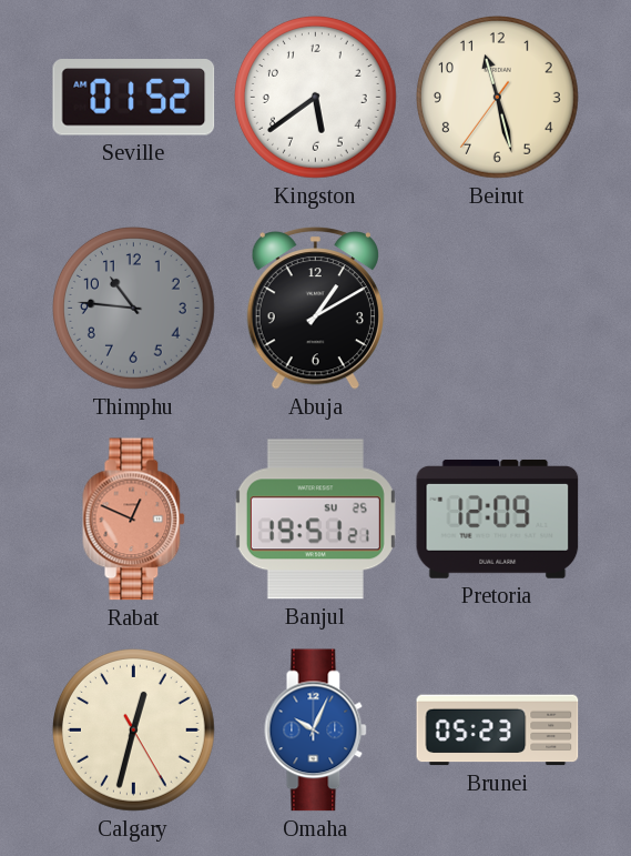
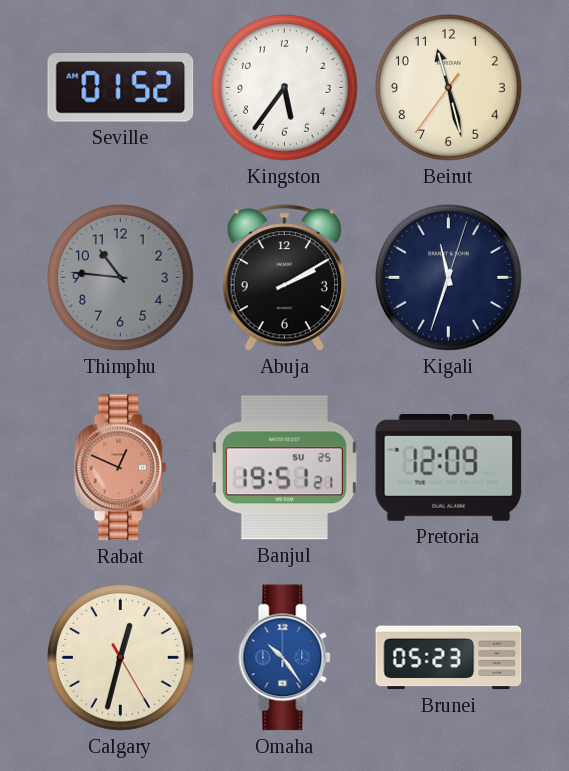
Kingston: 5:39 -> 5:36
Abuja: 1:10 -> 2:10
Kigali: none -> 11:33
Omaha: 10:04 -> 10:24
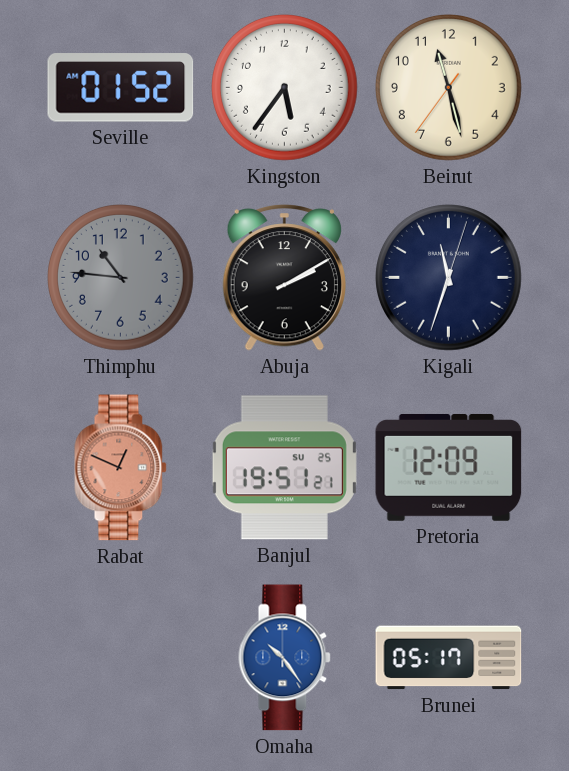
Calgary: 12:32 -> none
Brunei: 05:23 -> 05:17
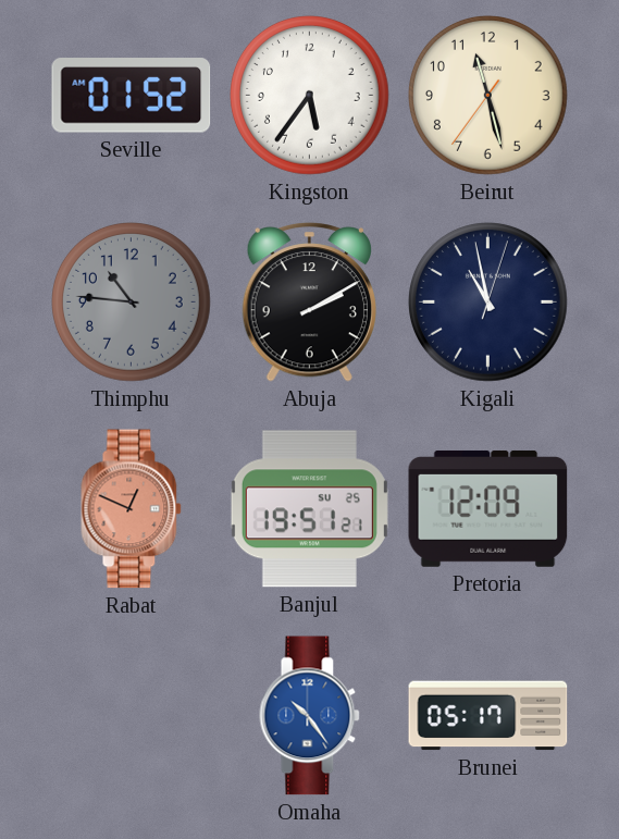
Kigali: 11:33 -> 10:58
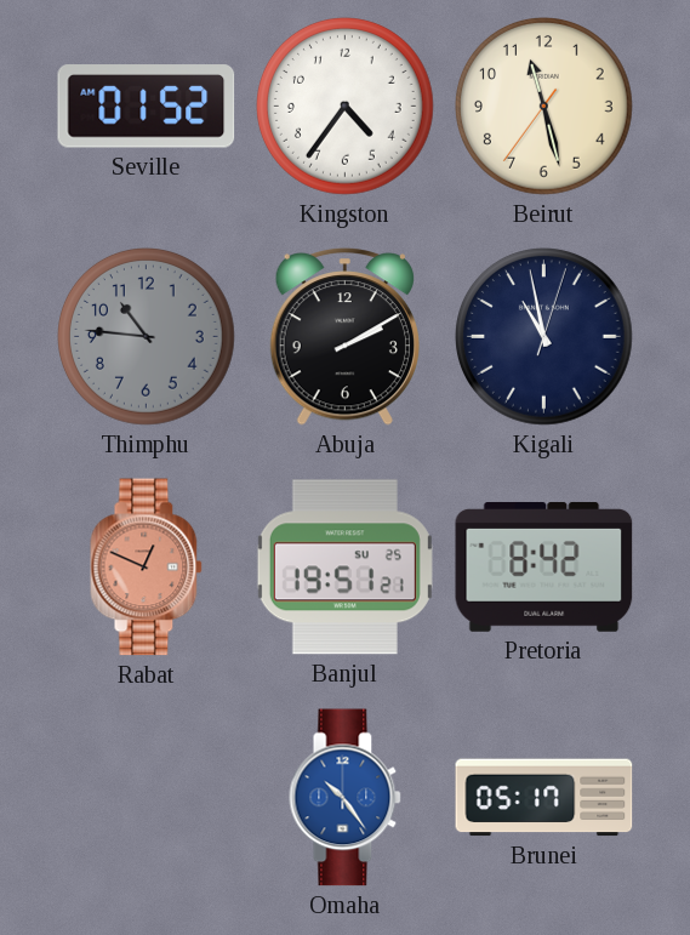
Kingston: 5:36 -> 4:36
Pretoria: 12:09 -> 8:42
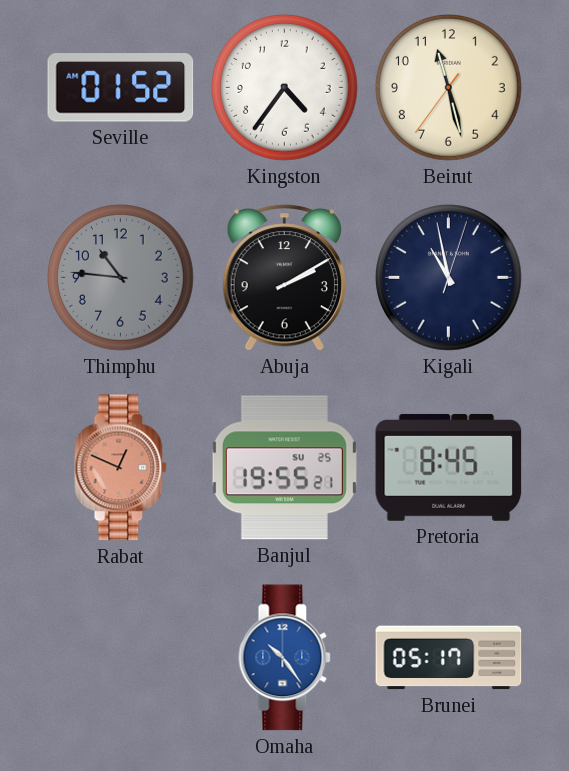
Banjul: 19:51 -> 19:55
Pretoria: 8:42 -> 8:45
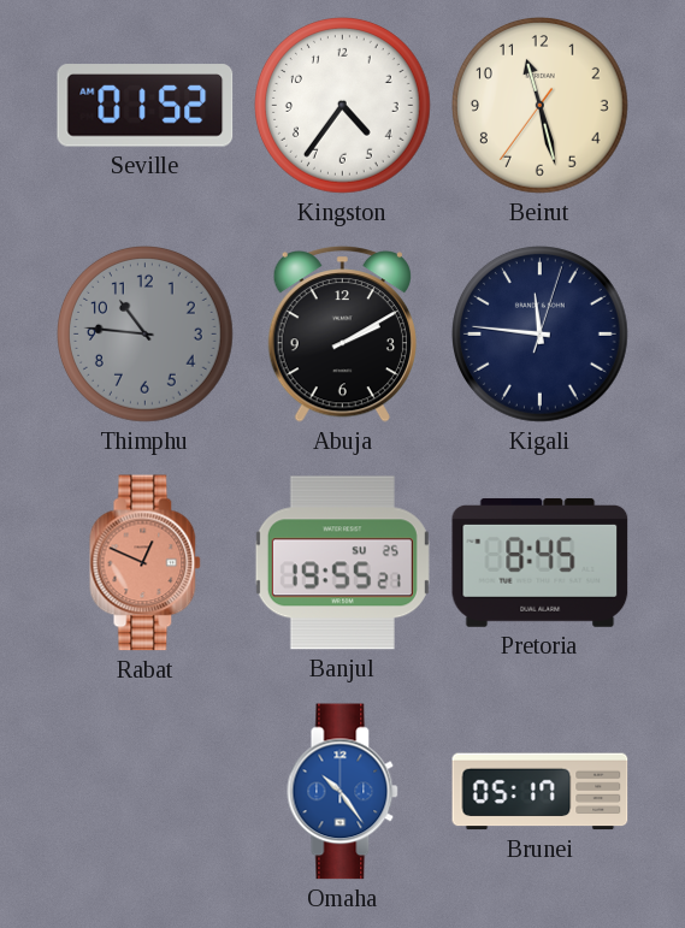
Kigali: 10:58 -> 11:46
